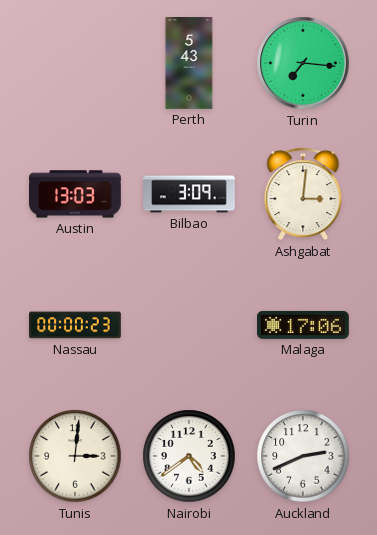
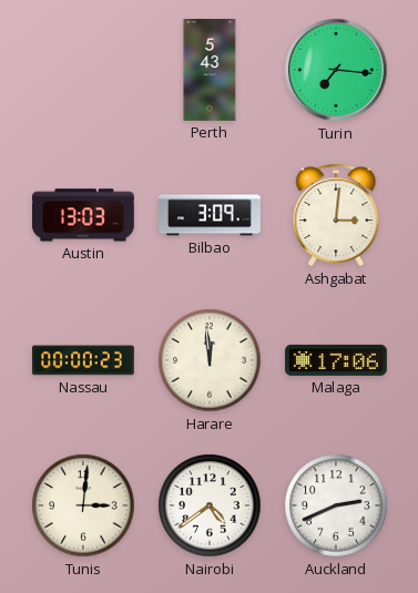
Harare: none -> 11:59
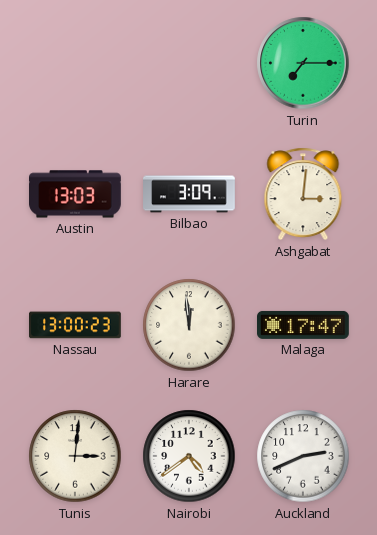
Perth: 5:43 -> none
Turin: 7:16 -> 7:15
Nassau: 00:00 -> 13:00
Malaga: 17:06 -> 17:47
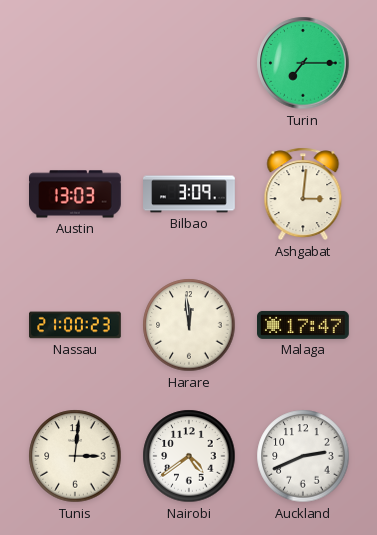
Nassau: 13:00 -> 21:00
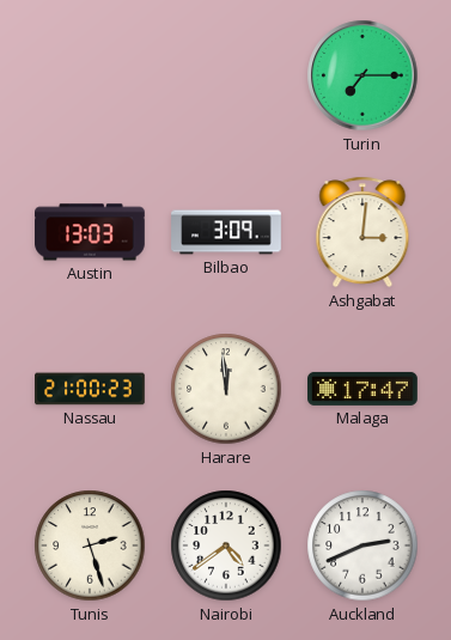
Tunis: 3:01 -> 2:27
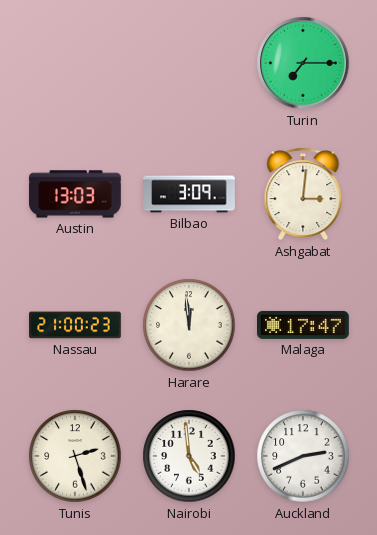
Nairobi: 4:39 -> 4:59
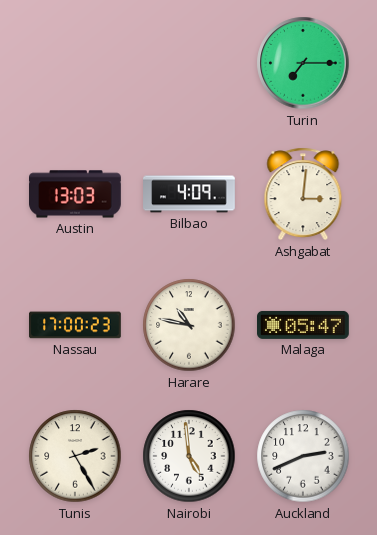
Bilbao: 3:09 -> 4:09
Nassau: 21:00 -> 17:00
Harare: 11:59 -> 10:47
Malaga: 17:47 -> 05:47
Tunis: 2:27 -> 2:25
